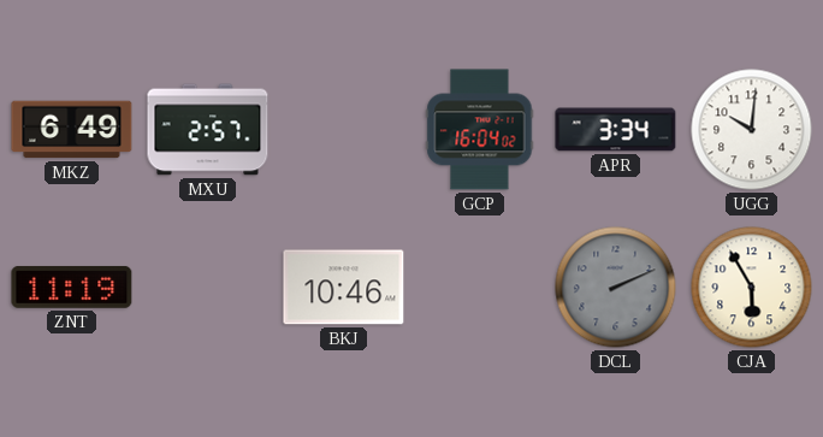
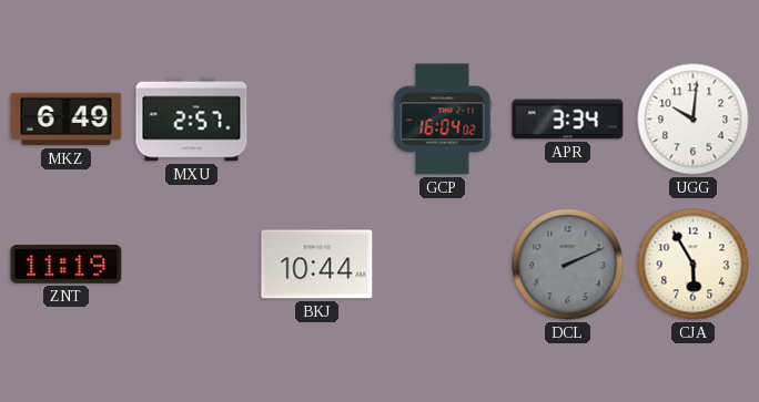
BKJ: 10:46 -> 10:44
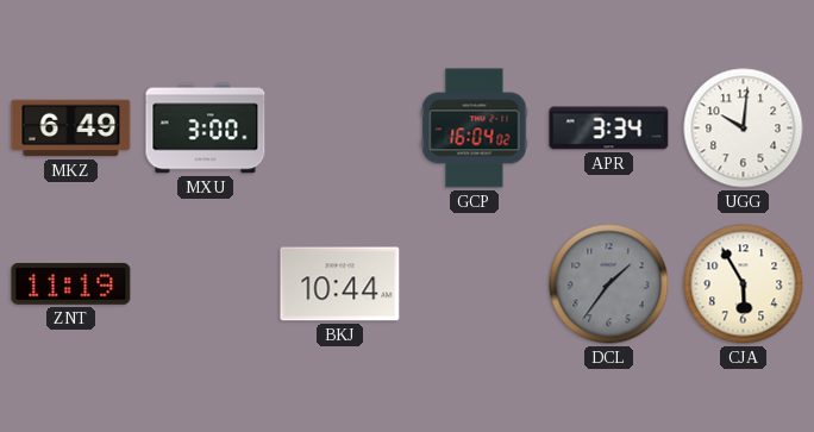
MXU: 2:57 -> 3:00
DCL: 2:11 -> 1:36
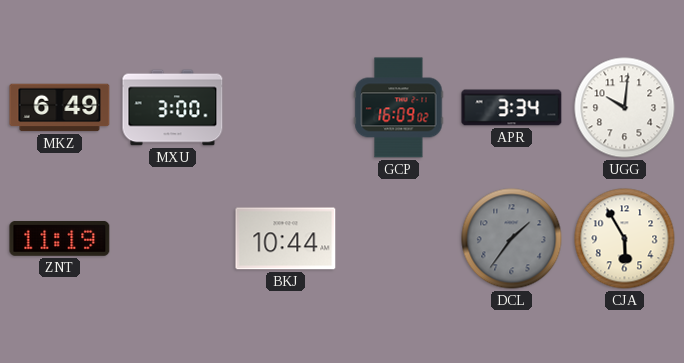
GCP: 16:04 -> 16:09
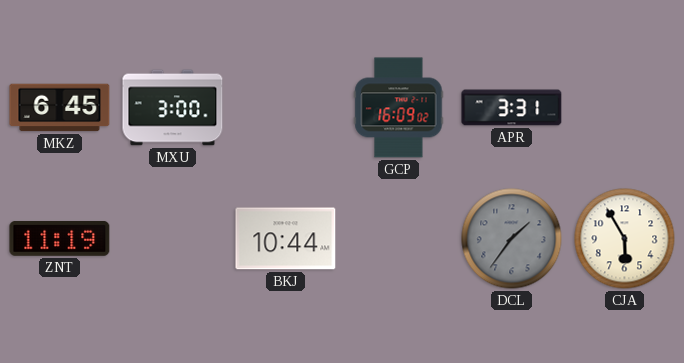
MKZ: 6:49 -> 6:45
APR: 3:34 -> 3:31
UGG: 10:01 -> none
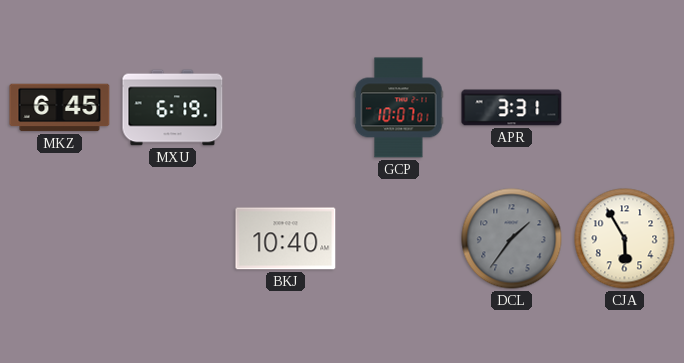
MXU: 3:00 -> 6:19
GCP: 16:09 -> 10:07
ZNT: 11:19 -> none
BKJ: 10:44 -> 10:40
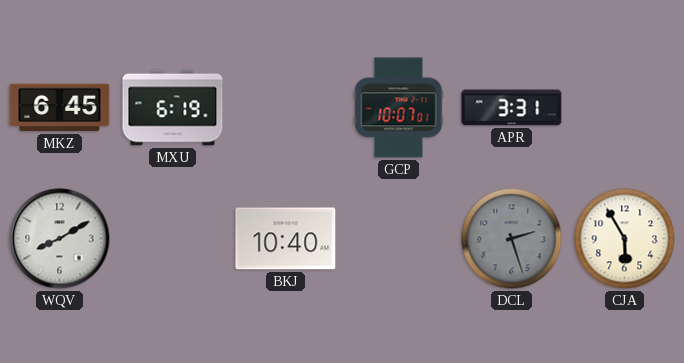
WQV: none -> 8:10
DCL: 1:36 -> 2:27
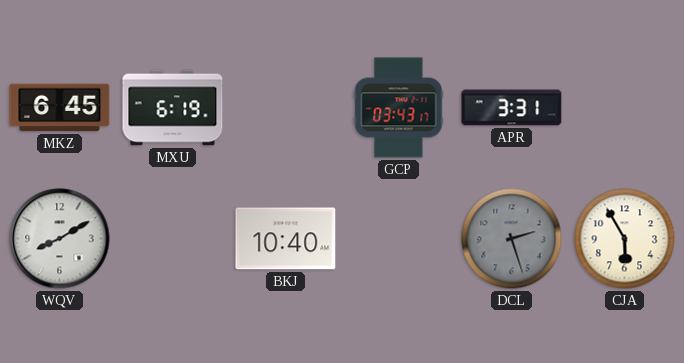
GCP: 10:07 -> 03:43
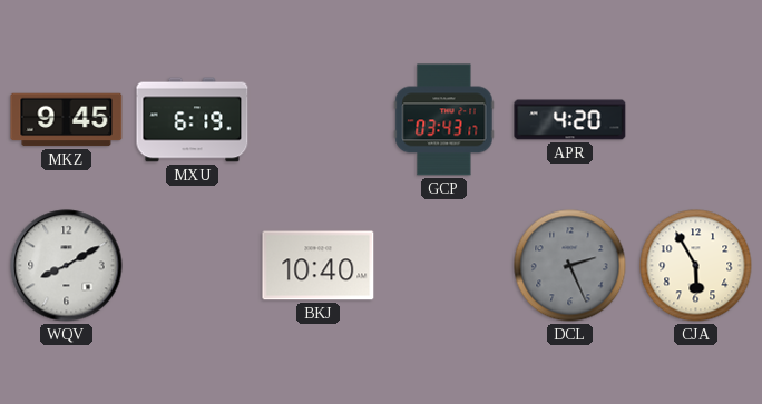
MKZ: 6:45 -> 9:45
APR: 3:31 -> 4:20
DCL: 2:27 -> 2:26
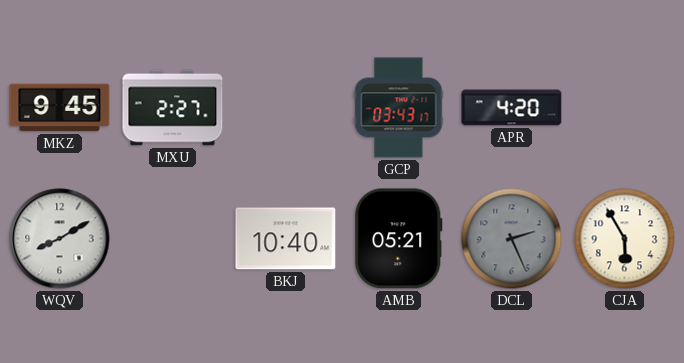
MXU: 6:19 -> 2:27
AMB: none -> 05:21
